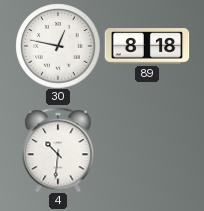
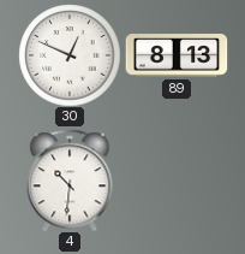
30: 12:47 -> 12:49
89: 8:18 -> 8:13
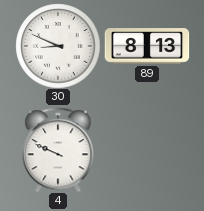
30: 12:49 -> 8:49
4: 10:31 -> 9:49
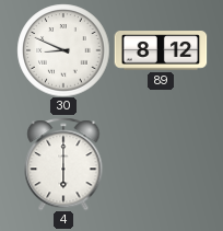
89: 8:13 -> 8:12
4: 9:49 -> 6:00
